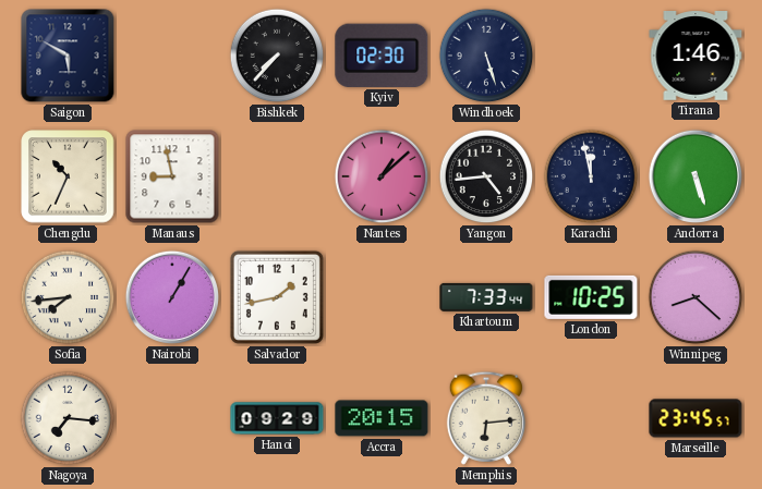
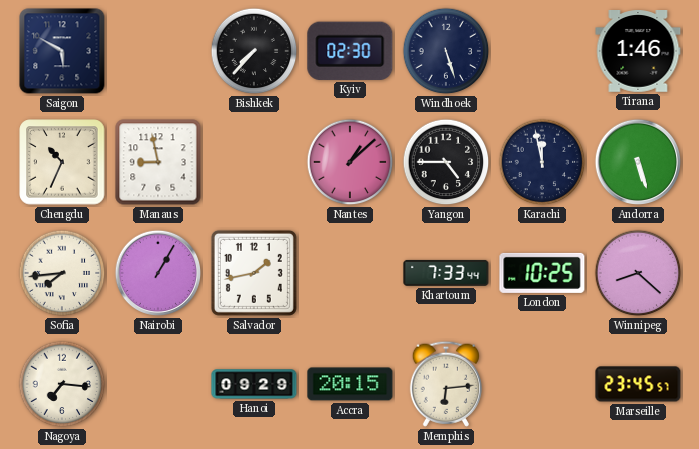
Yangon: 4:44 -> 4:45
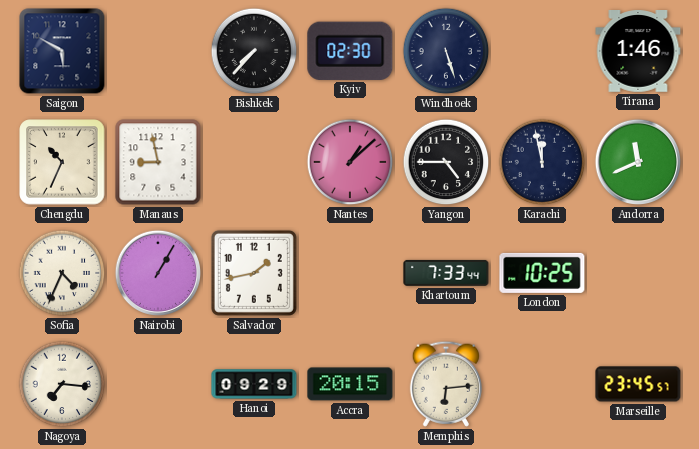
Andorra: 5:27 -> 11:41
Sofia: 7:44 -> 4:34
Winnipeg: 8:22 -> none
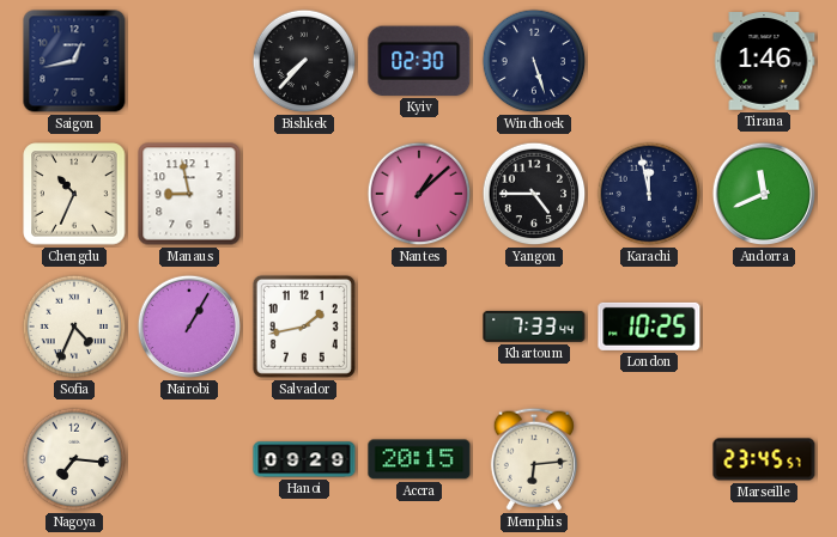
Saigon: 5:50 -> 12:43
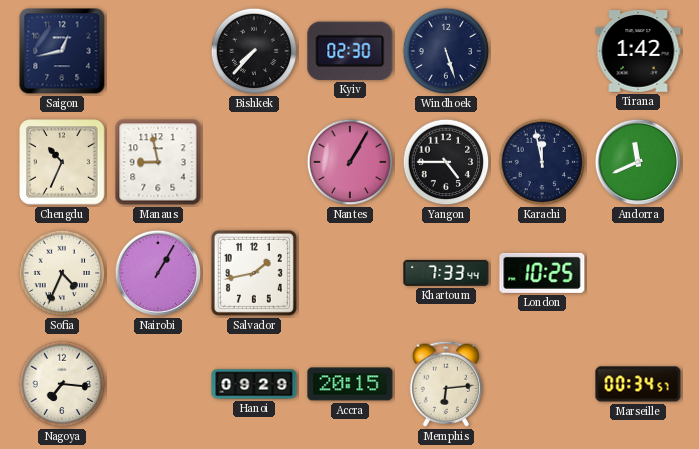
Tirana: 1:46 -> 1:42
Nantes: 1:08 -> 1:05
Marseille: 23:45 -> 00:34
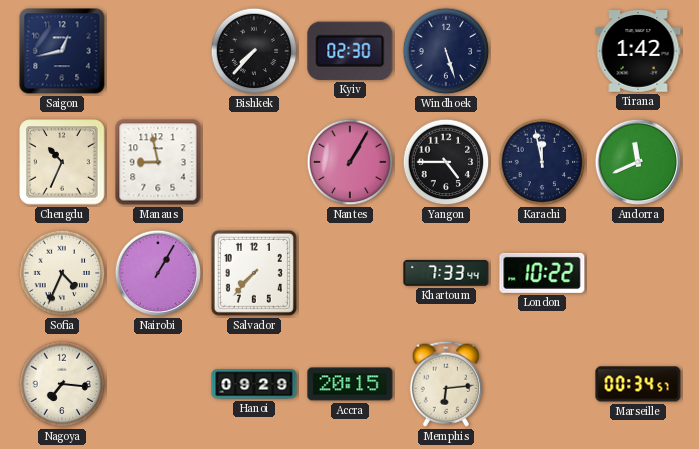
Salvador: 1:43 -> 7:37
London: 10:25 -> 10:22
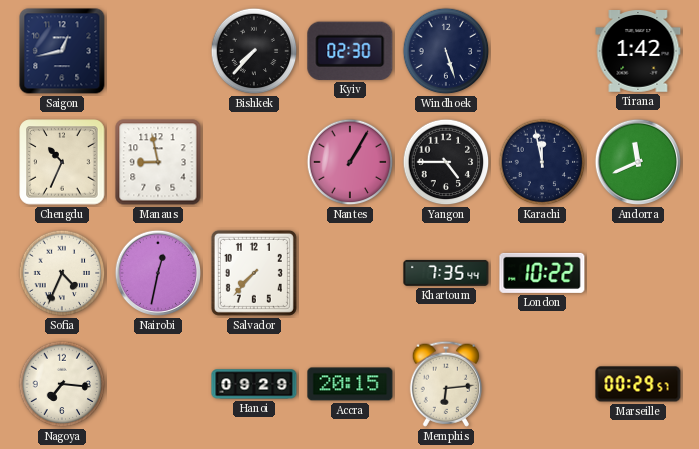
Nairobi: 1:05 -> 12:32
Khartoum: 7:33 -> 7:35
Marseille: 00:34 -> 00:29
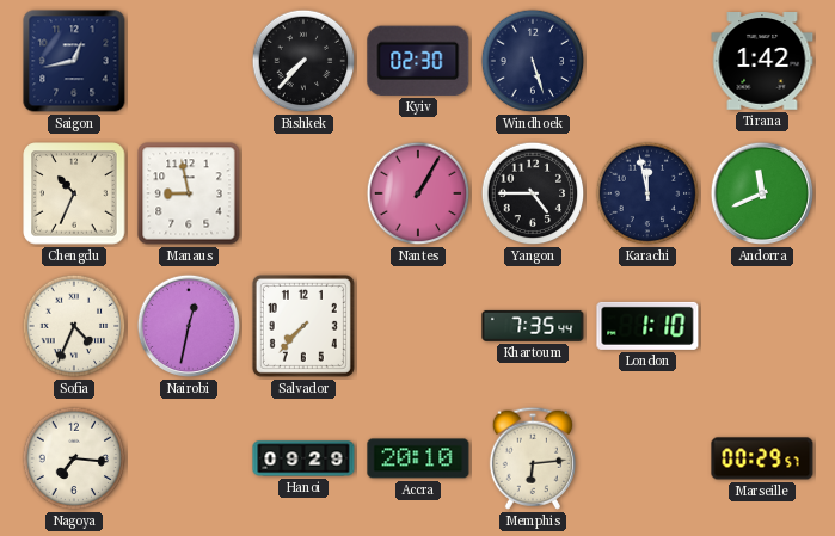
London: 10:22 -> 1:10
Accra: 20:15 -> 20:10
